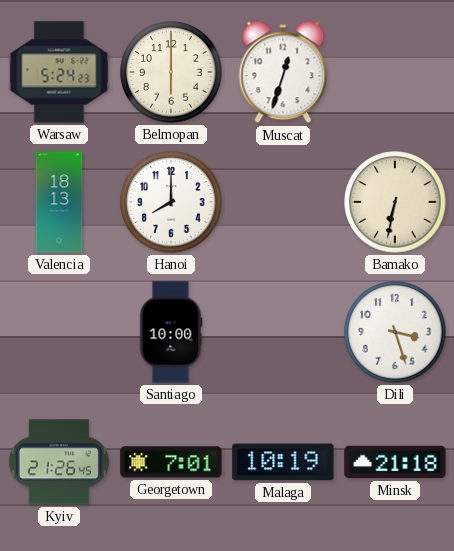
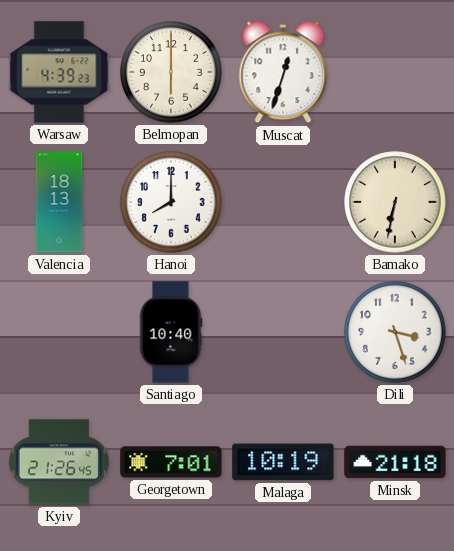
Warsaw: 5:24 -> 4:39
Santiago: 10:00 -> 10:40
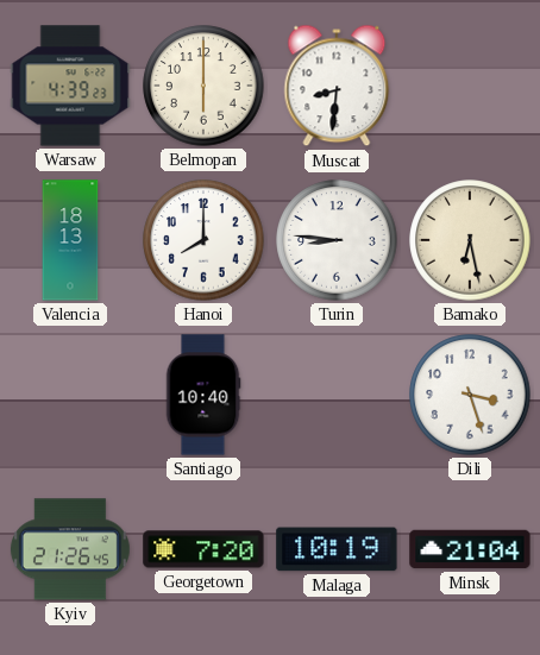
Muscat: 12:33 -> 8:31
Turin: none -> 8:46
Bamako: 6:32 -> 6:28
Georgetown: 7:01 -> 7:20
Minsk: 21:18 -> 21:04
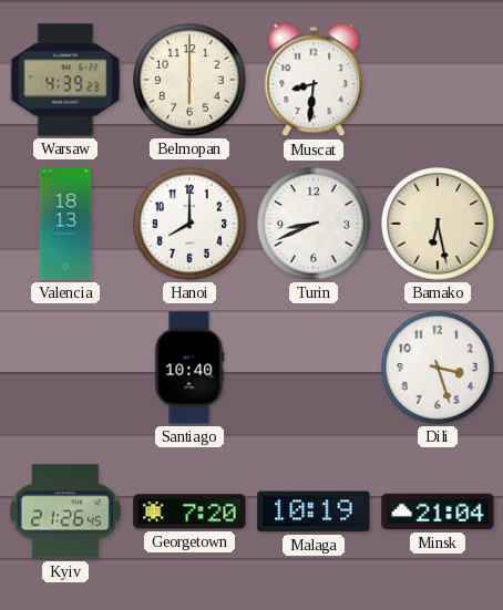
Turin: 8:46 -> 8:41
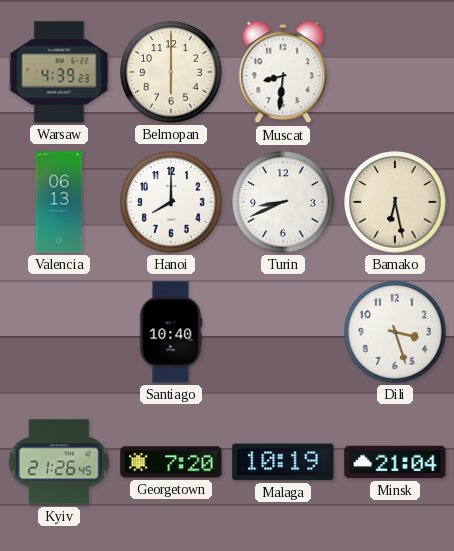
Valencia: 18:13 -> 06:13
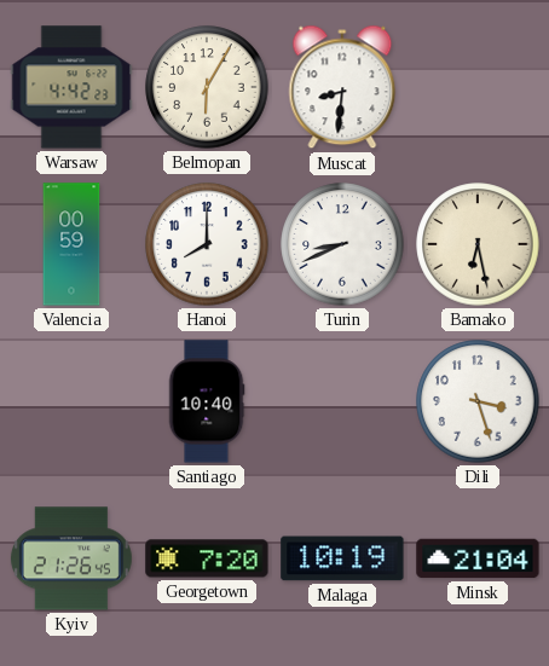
Warsaw: 4:39 -> 4:42
Belmopan: 6:00 -> 6:05
Valencia: 06:13 -> 00:59
